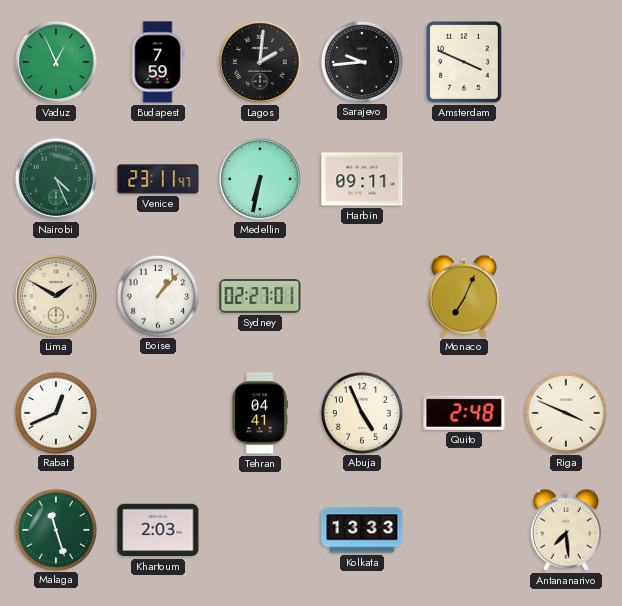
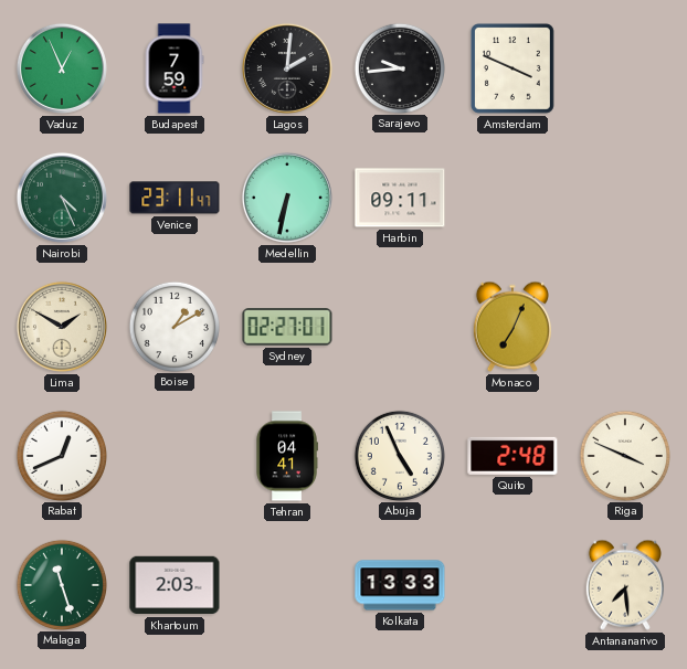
Boise: 1:07 -> 1:10
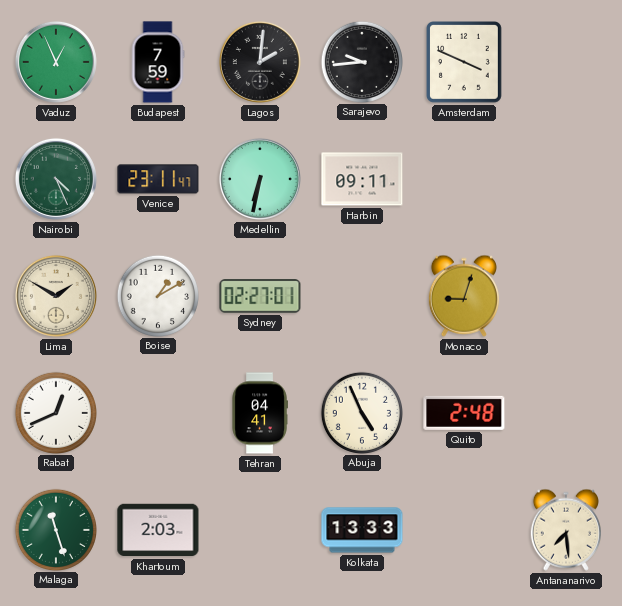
Monaco: 7:04 -> 9:03
Riga: 3:49 -> none
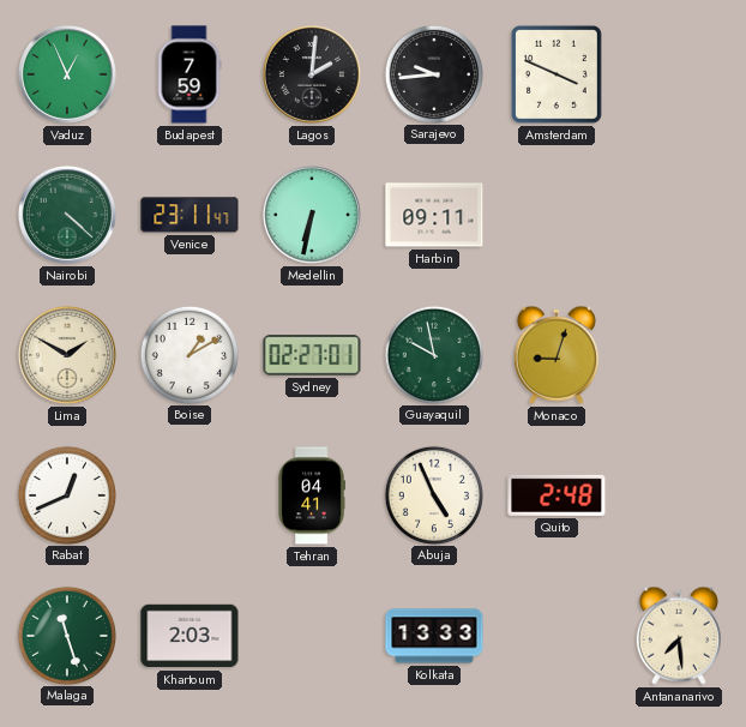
Nairobi: 4:26 -> 4:22
Guayaquil: none -> 9:58
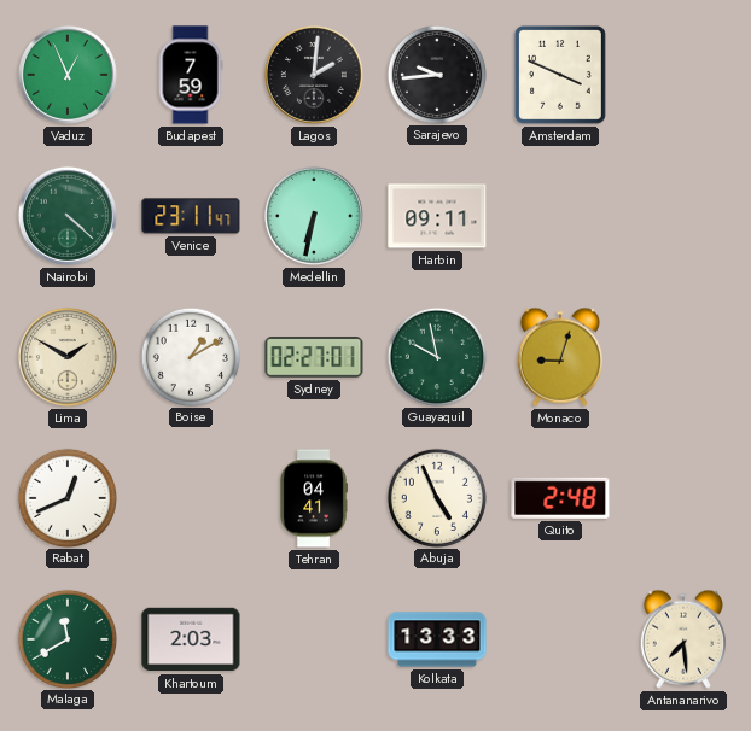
Malaga: 11:27 -> 11:40
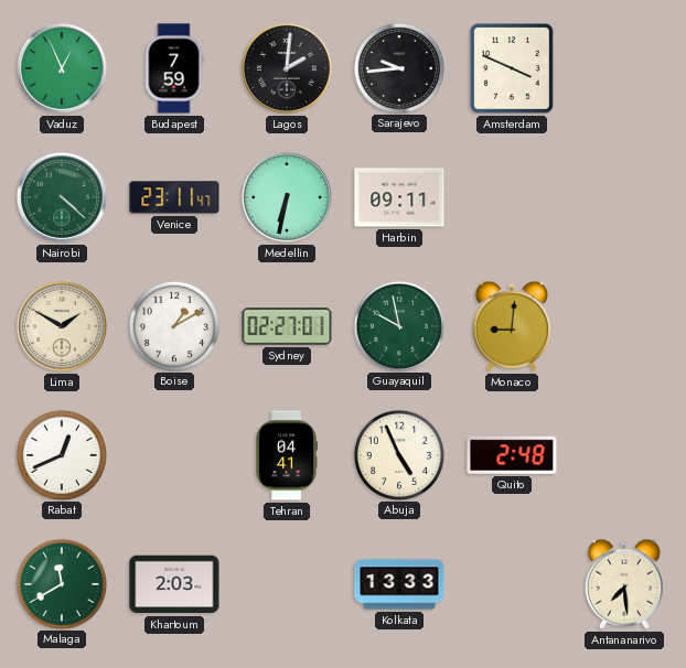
Monaco: 9:03 -> 9:01
